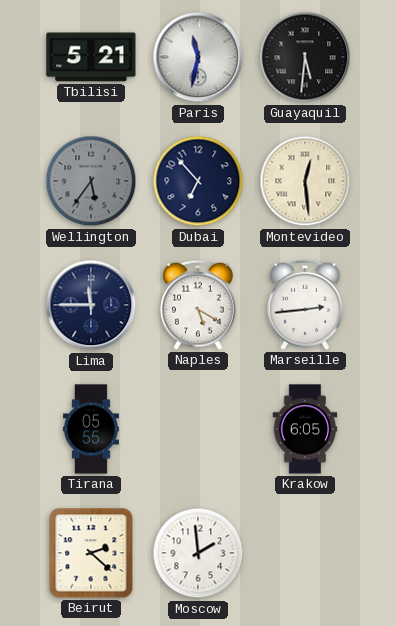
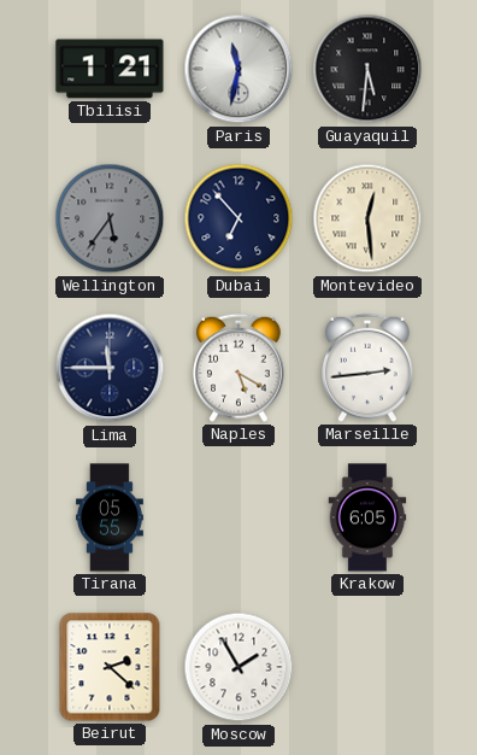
Tbilisi: 5:21 -> 1:21
Moscow: 1:59 -> 1:55
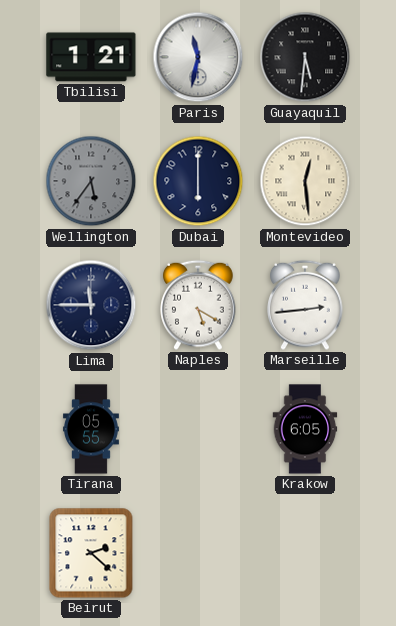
Dubai: 6:53 -> 6:00
Moscow: 1:55 -> none
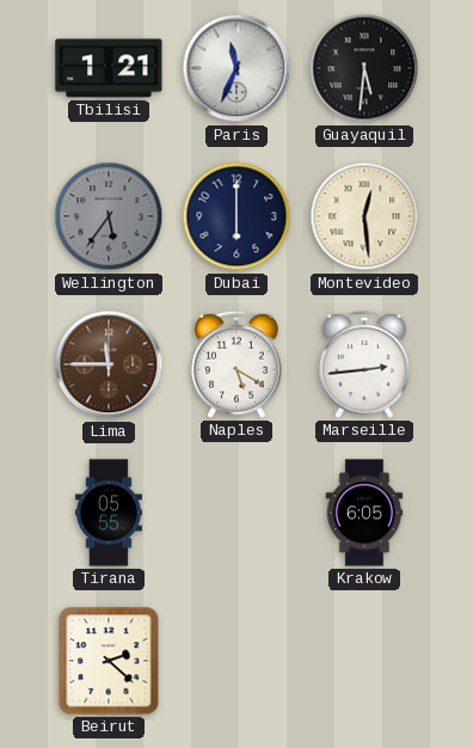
Paris: 11:32 -> 11:34
Lima dial: navy -> brown
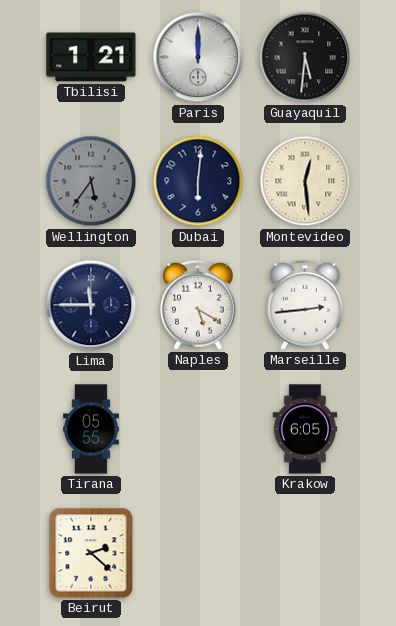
Paris: 11:34 -> 12:00
Dubai: 6:00 -> 6:01
Lima dial: brown -> navy
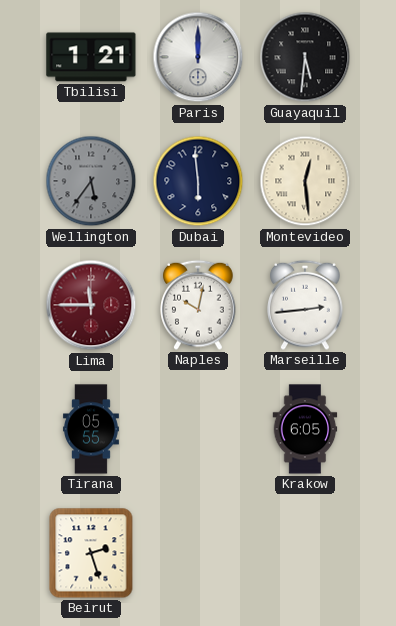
Dubai: 6:01 -> 5:59
Lima dial: navy -> burgundy
Naples: 5:20 -> 10:02
Beirut: 2:22 -> 2:27
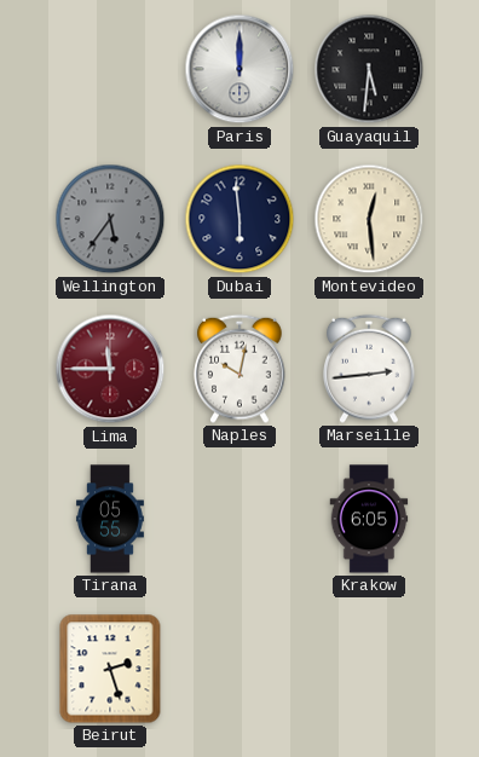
Tbilisi: 1:21 -> none
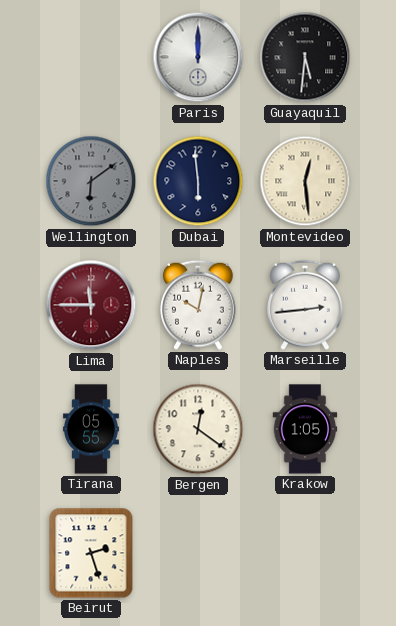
Wellington: 5:36 -> 6:09
Bergen: none -> 12:21
Krakow: 6:05 -> 1:05
